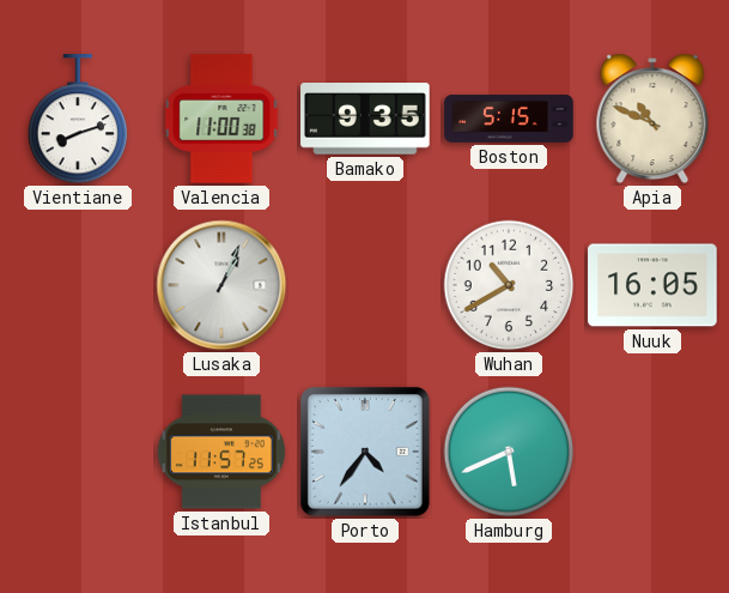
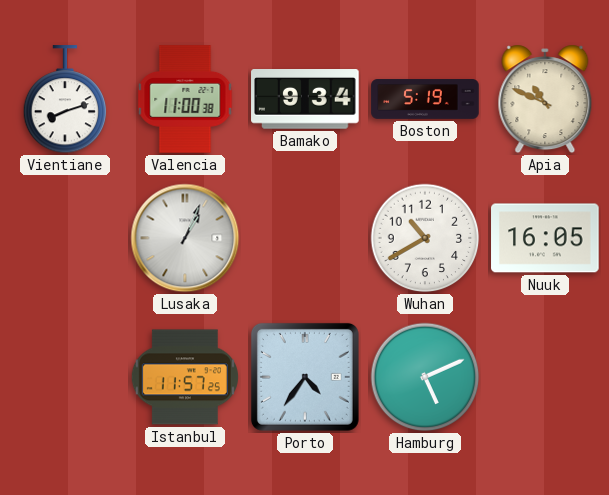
Bamako: 9:35 -> 9:34
Boston: 5:15 -> 5:19
Hamburg: 5:41 -> 5:11
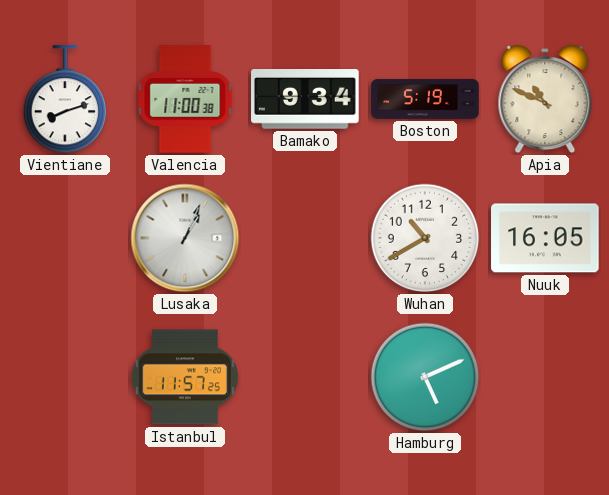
Porto: 4:36 -> none
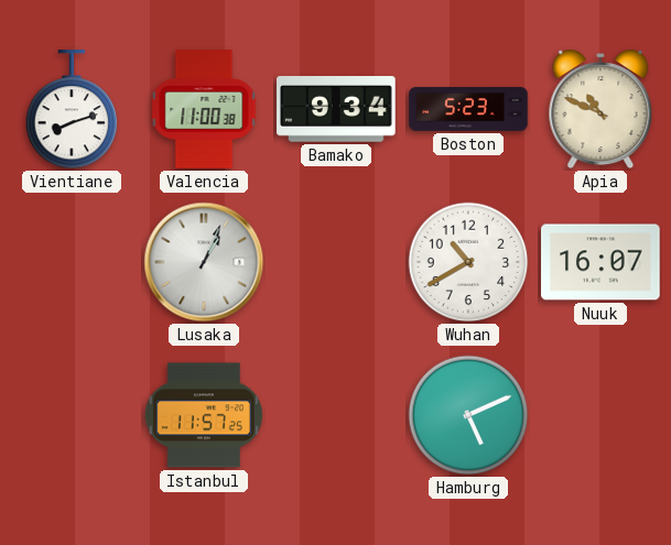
Boston: 5:19 -> 5:23
Nuuk: 16:05 -> 16:07
